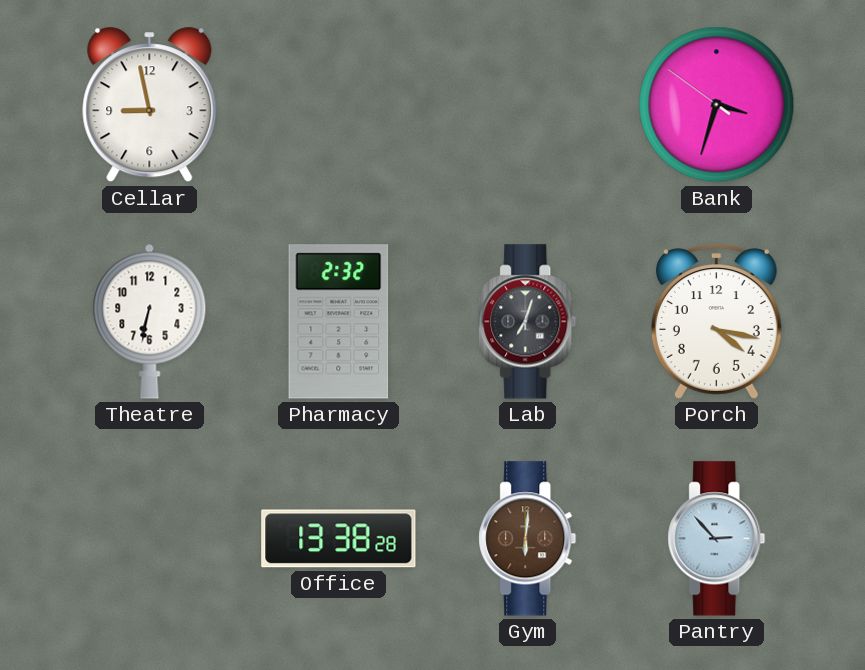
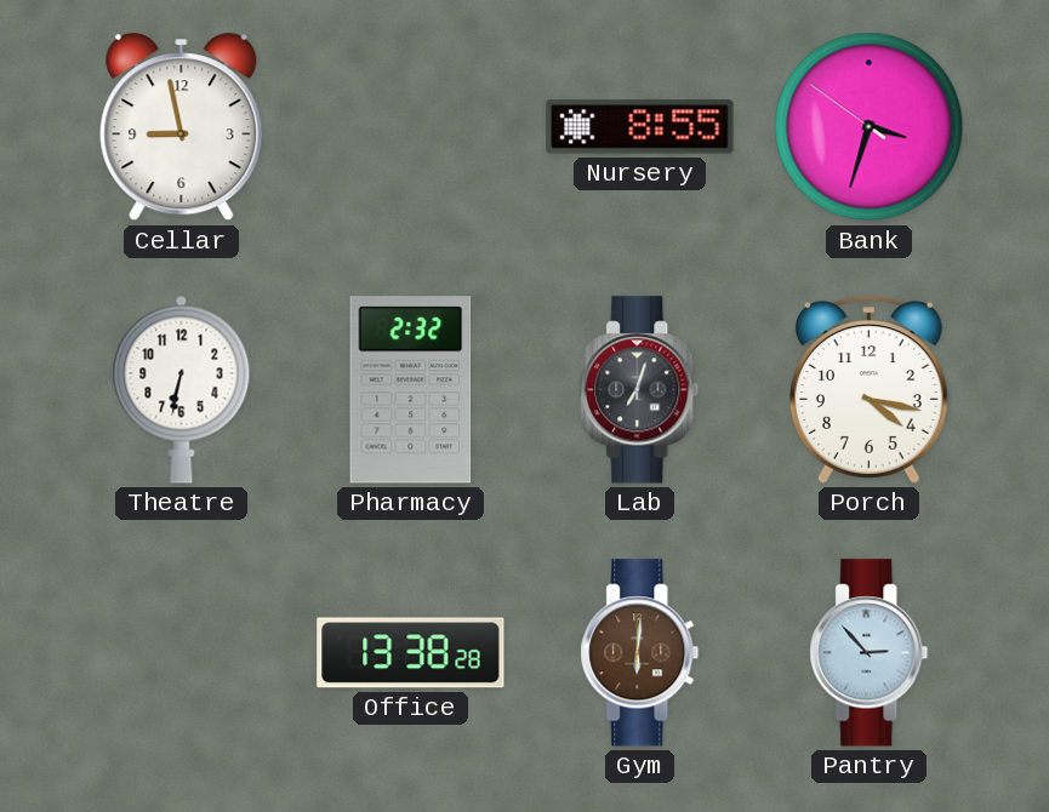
Nursery: none -> 8:55
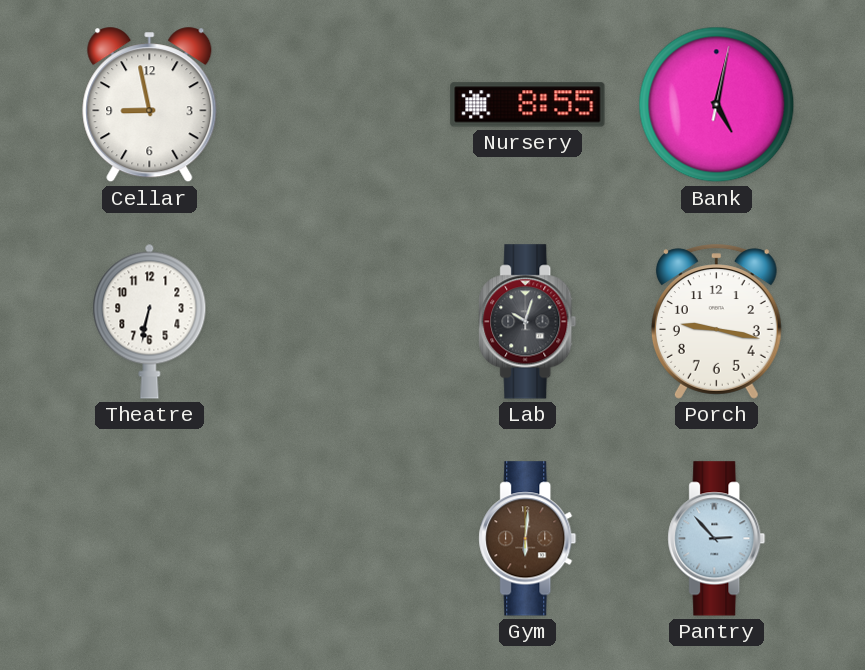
Bank: 3:32 -> 5:02
Pharmacy: 2:32 -> none
Lab: 7:03 -> 10:03
Porch: 4:17 -> 9:17
Office: 13:38 -> none
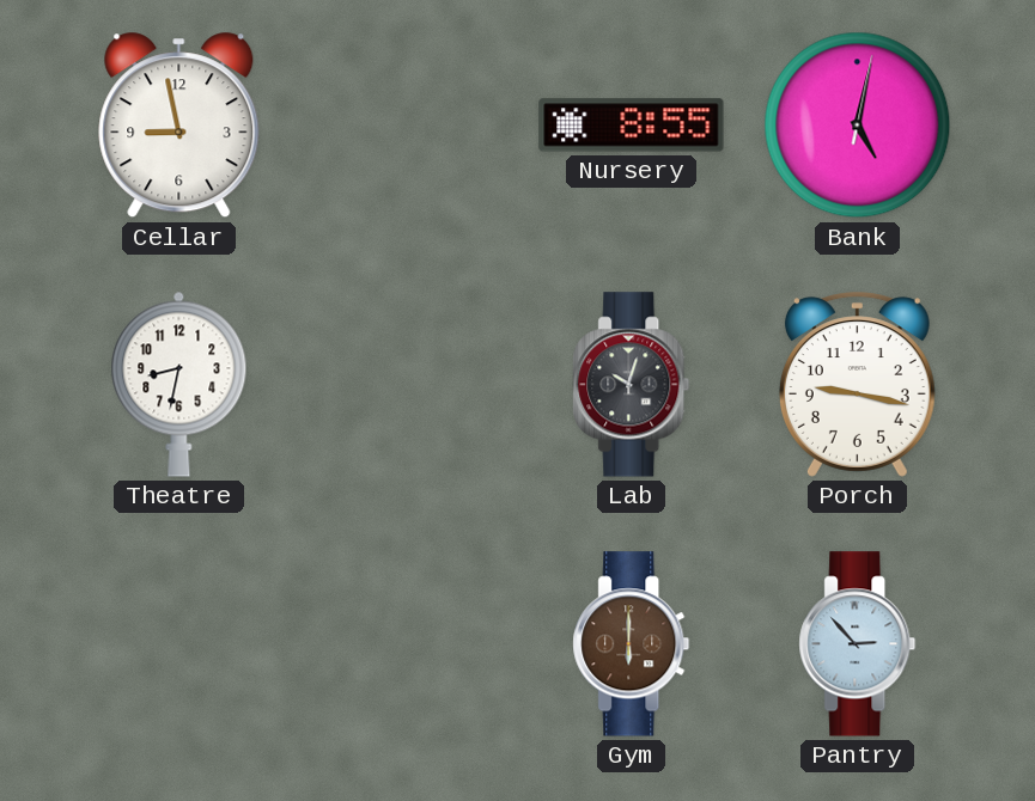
Theatre: 6:32 -> 8:32
Gym: 6:01 -> 6:00
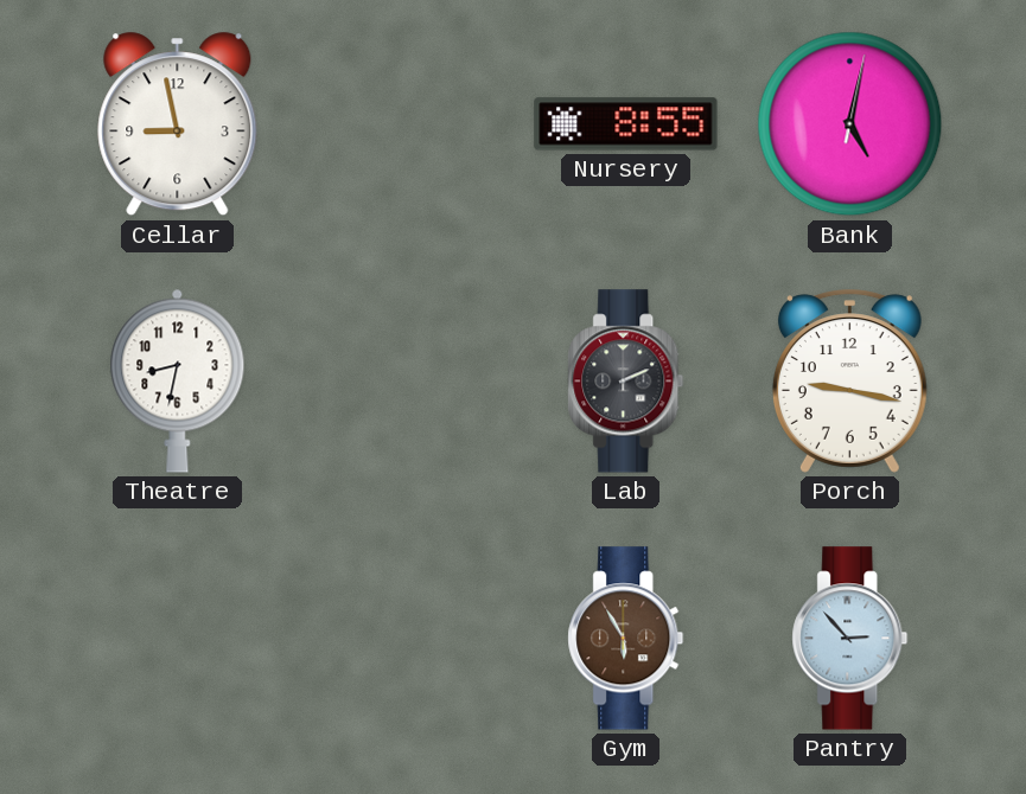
Lab: 10:03 -> 2:11
Gym: 6:00 -> 5:55
